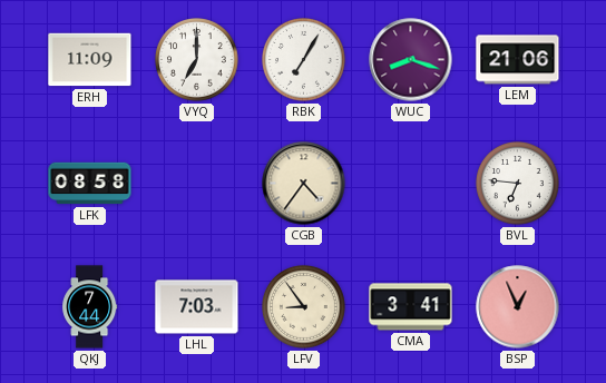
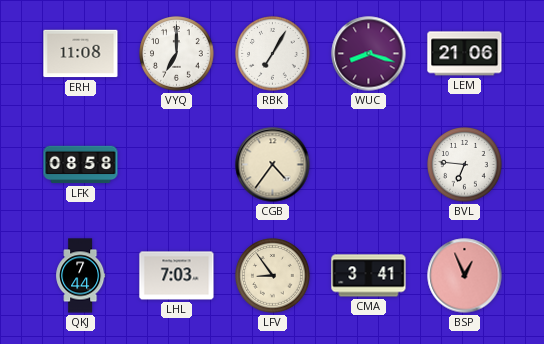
ERH: 11:09 -> 11:08
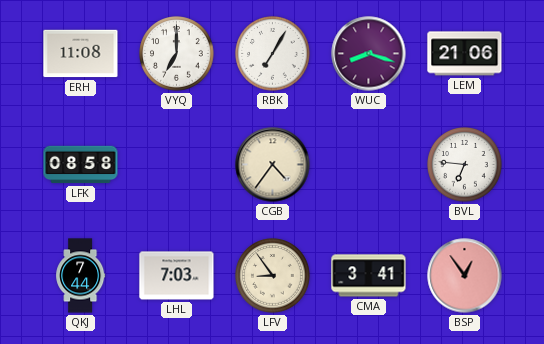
BSP: 12:56 -> 12:54
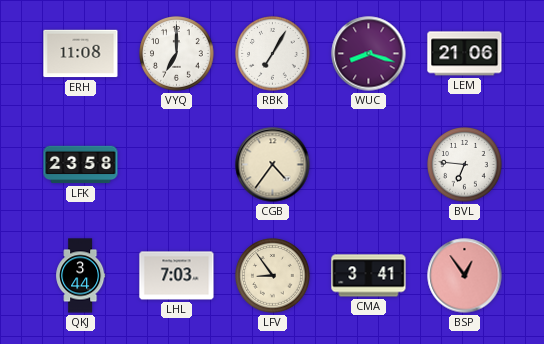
LFK: 08:58 -> 23:58
QKJ: 7:44 -> 3:44
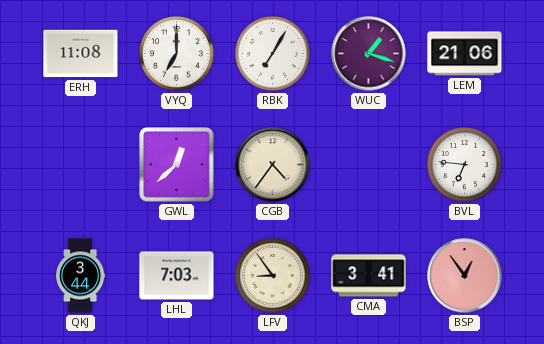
WUC: 8:18 -> 1:18
LFK: 23:58 -> none
GWL: none -> 12:38
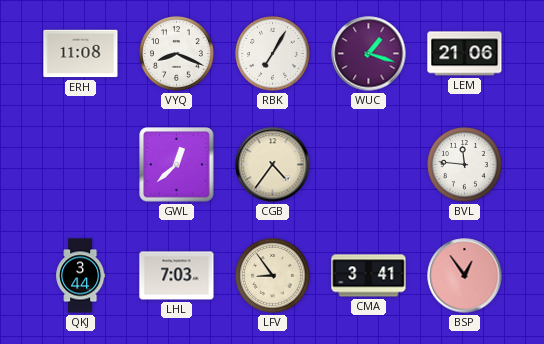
VYQ: 7:00 -> 8:19
BVL: 6:46 -> 11:46
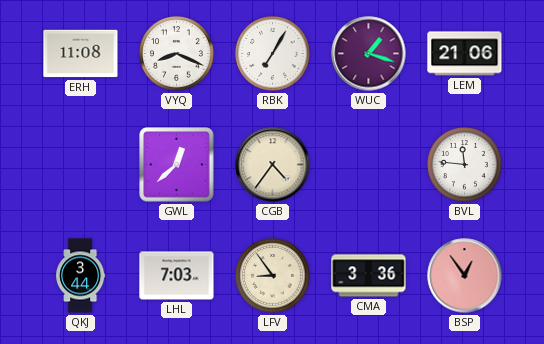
CMA: 3:41 -> 3:36
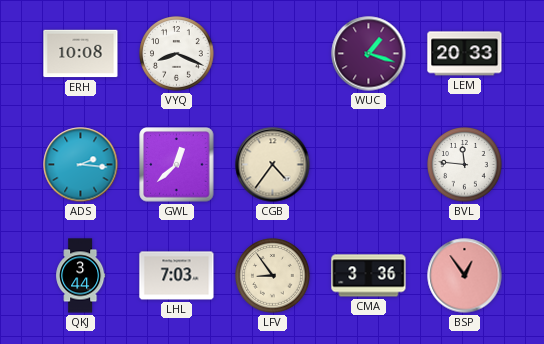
ERH: 11:08 -> 10:08
RBK: 7:05 -> none
LEM: 21:06 -> 20:33
ADS: none -> 2:16
